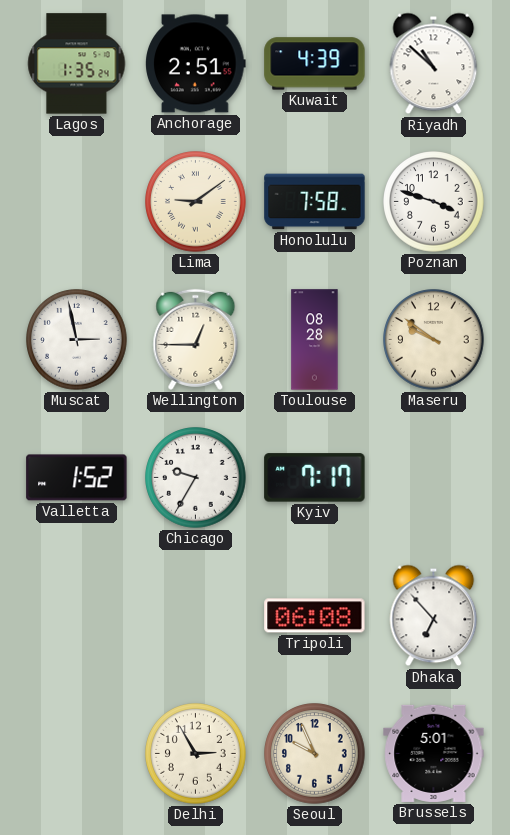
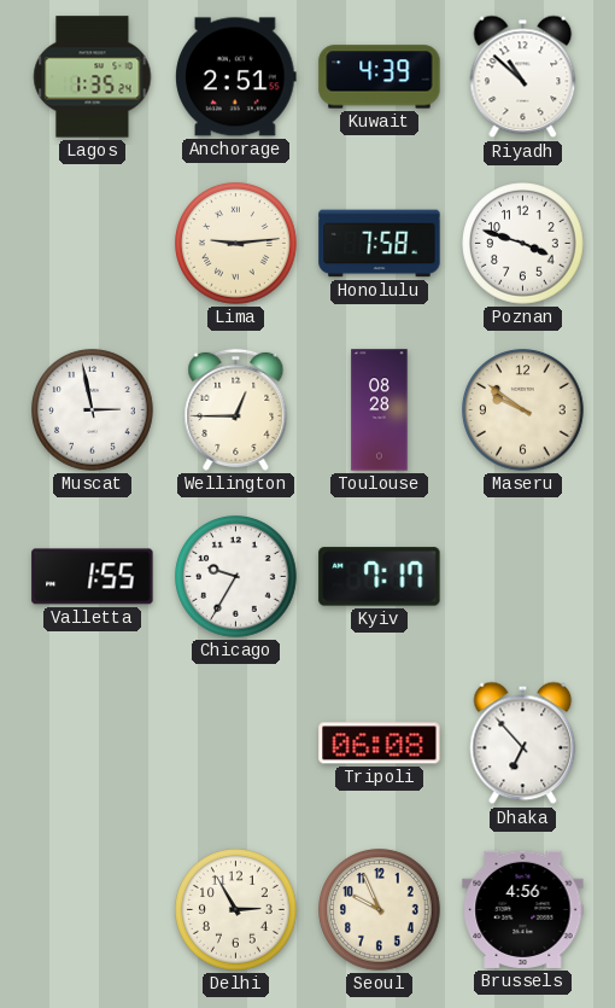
Lima: 9:09 -> 9:14
Valletta: 1:52 -> 1:55
Brussels: 5:01 -> 4:56
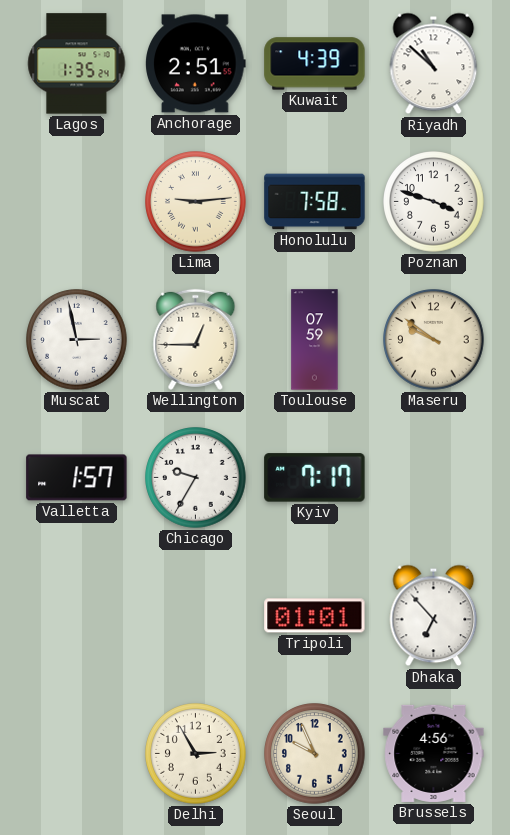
Toulouse: 08:28 -> 07:59
Valletta: 1:55 -> 1:57
Tripoli: 06:08 -> 01:01
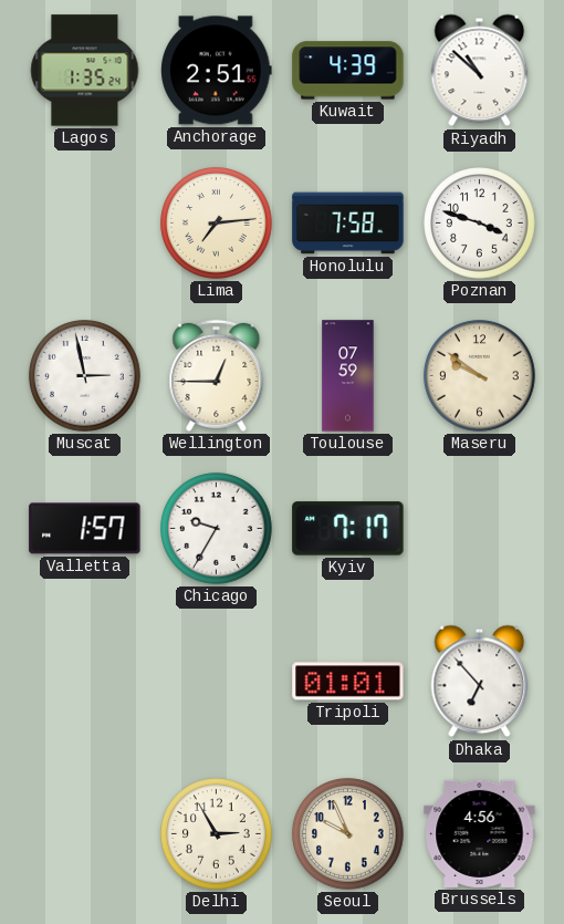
Lima: 9:14 -> 7:14
